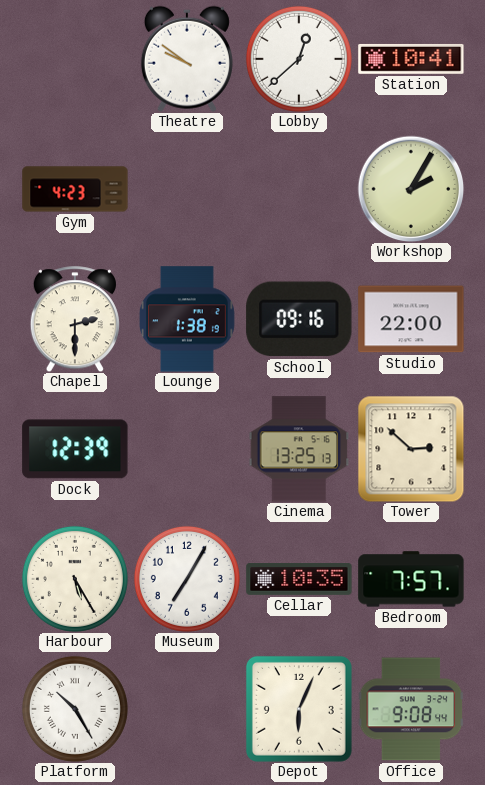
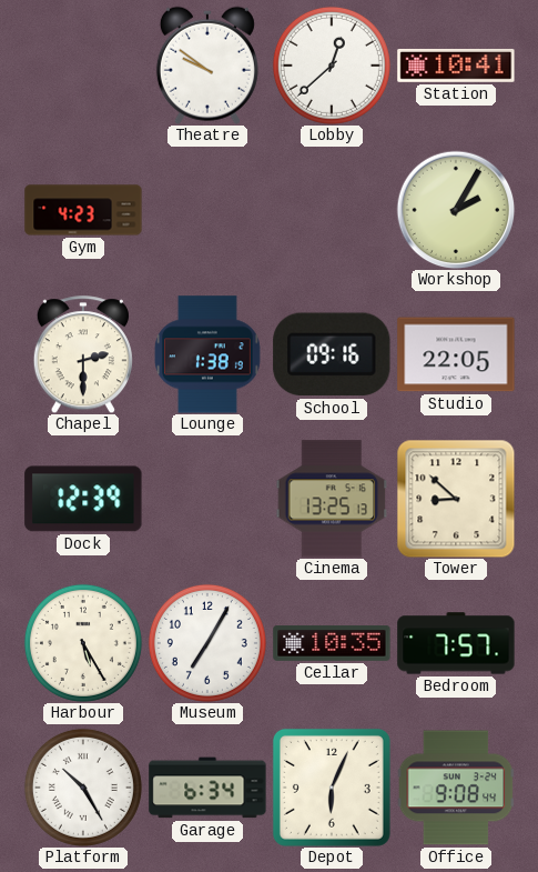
Studio: 22:00 -> 22:05
Tower: 2:52 -> 8:52
Garage: none -> 6:34
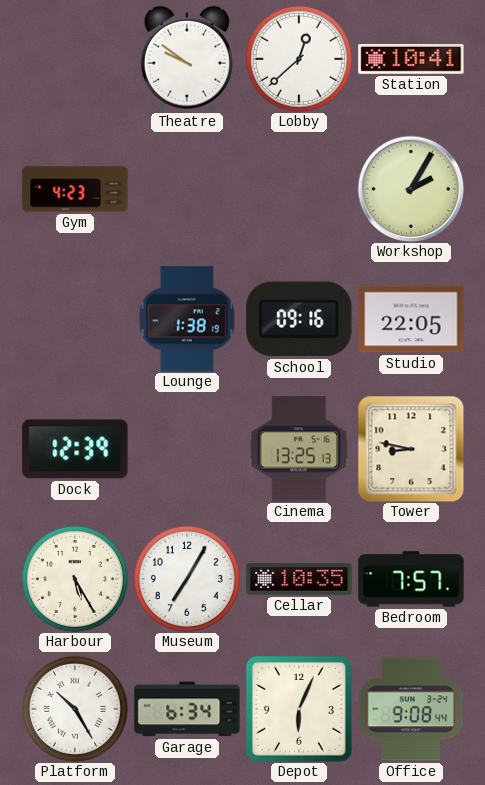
Chapel: 2:30 -> none
Tower: 8:52 -> 8:47
